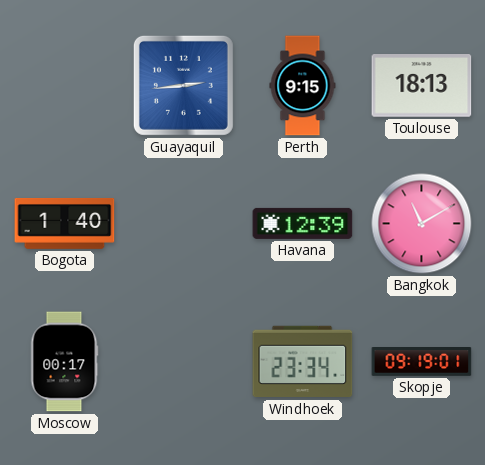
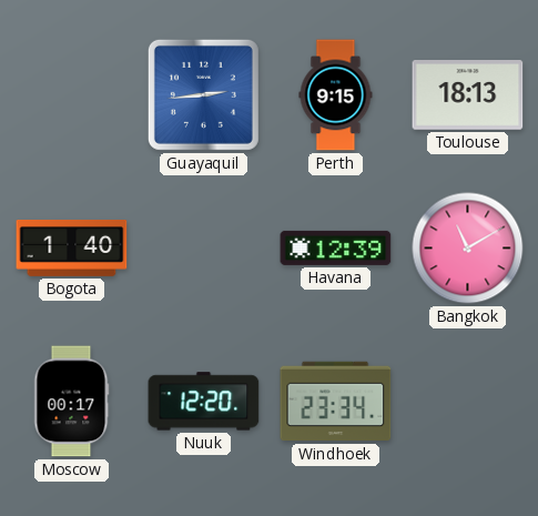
Nuuk: none -> 12:20
Skopje: 09:19 -> none
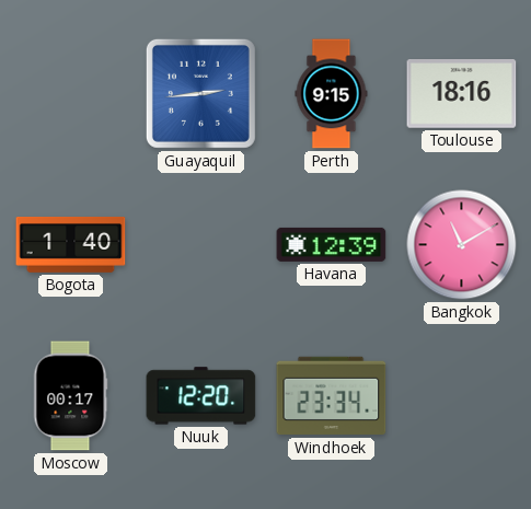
Toulouse: 18:13 -> 18:16
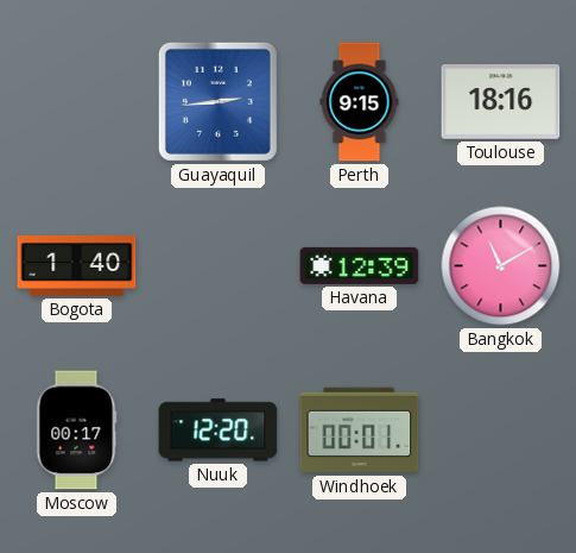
Windhoek: 23:34 -> 00:01
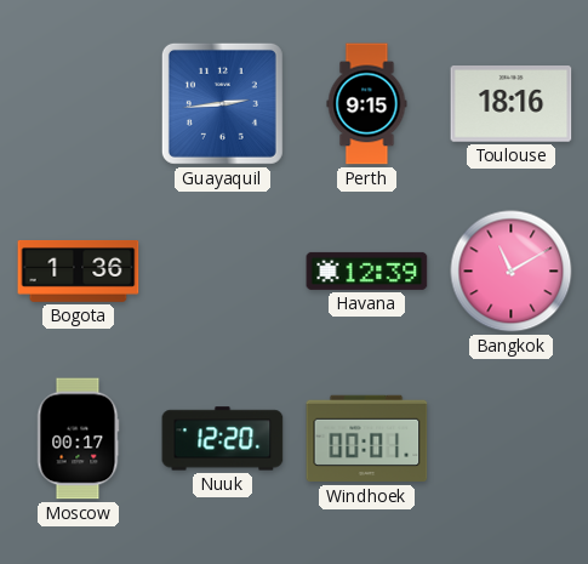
Bogota: 1:40 -> 1:36
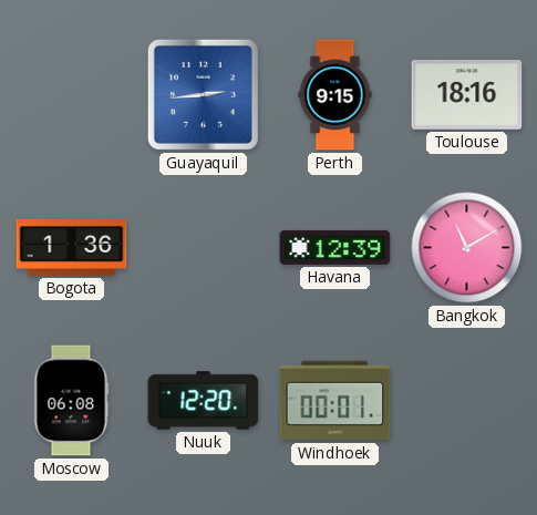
Moscow: 00:17 -> 06:08
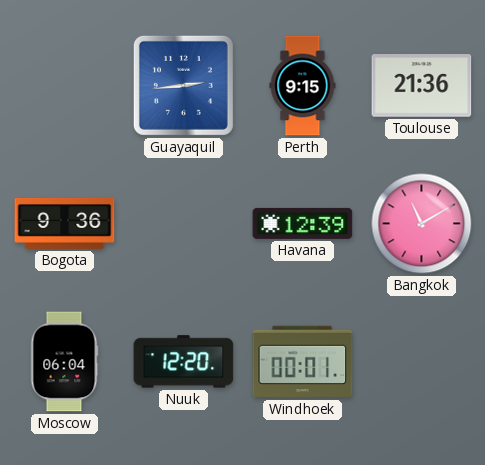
Toulouse: 18:16 -> 21:36
Bogota: 1:36 -> 9:36
Moscow: 06:08 -> 06:04
